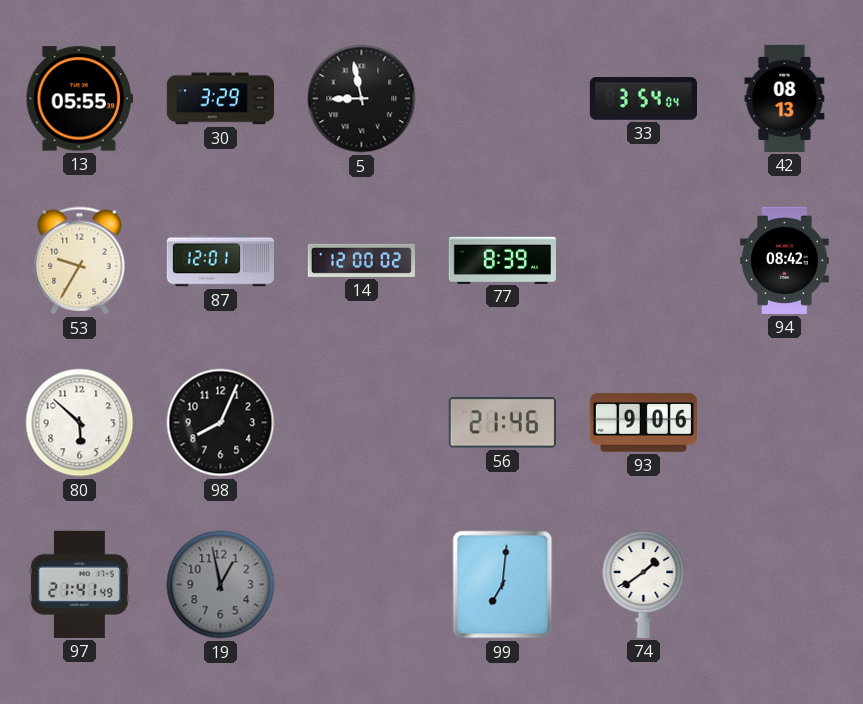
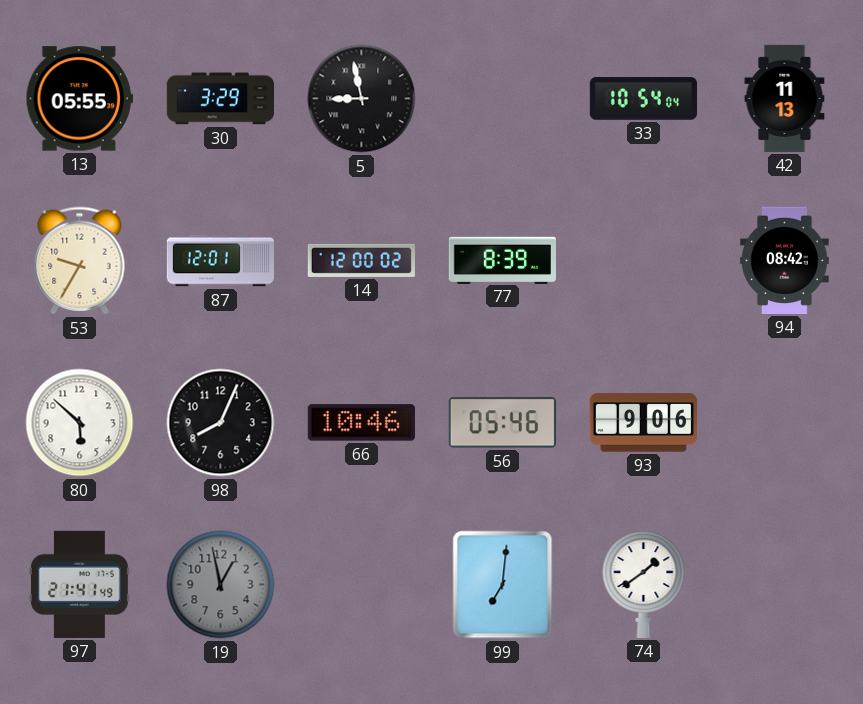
33: 3:54 -> 10:54
42: 08:13 -> 11:13
66: none -> 10:46
56: 21:46 -> 05:46
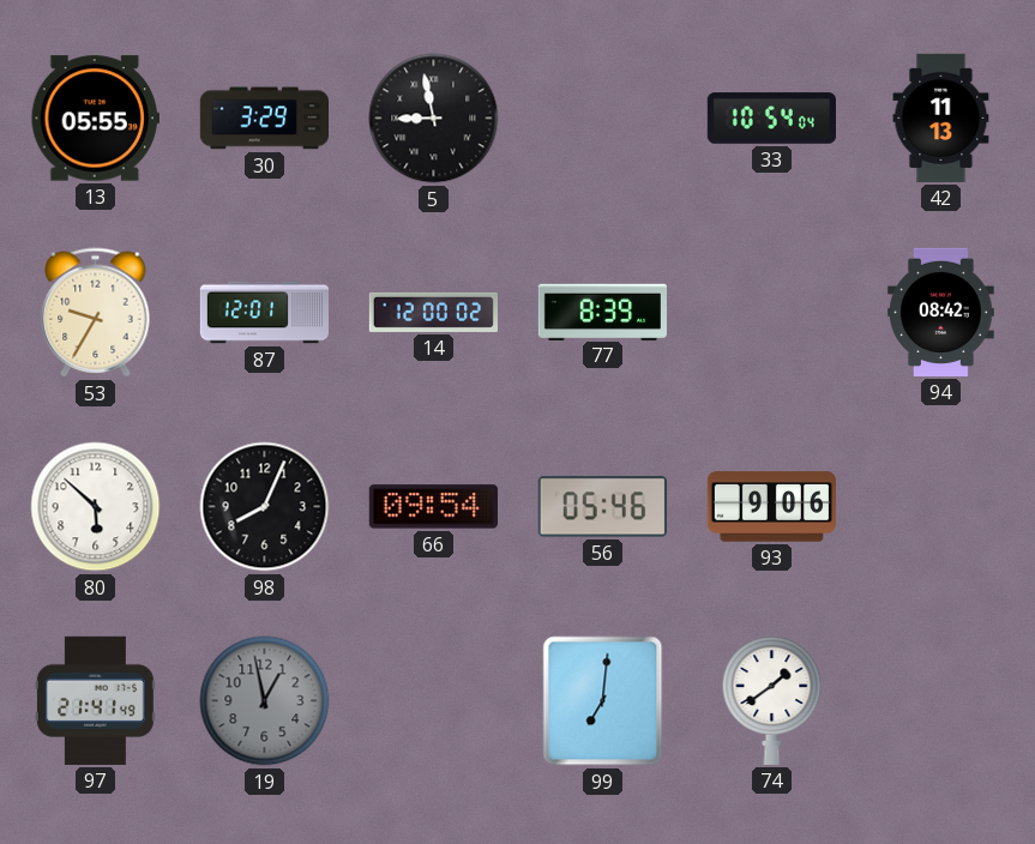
66: 10:46 -> 09:54
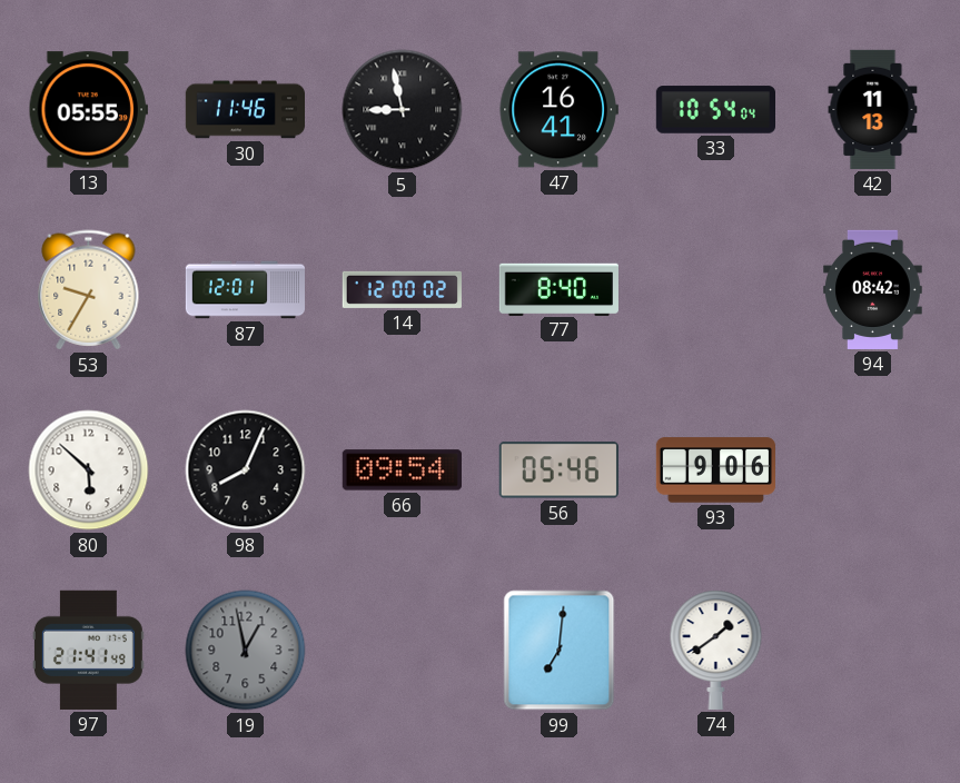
30: 3:29 -> 11:46
47: none -> 16:41
77: 8:39 -> 8:40
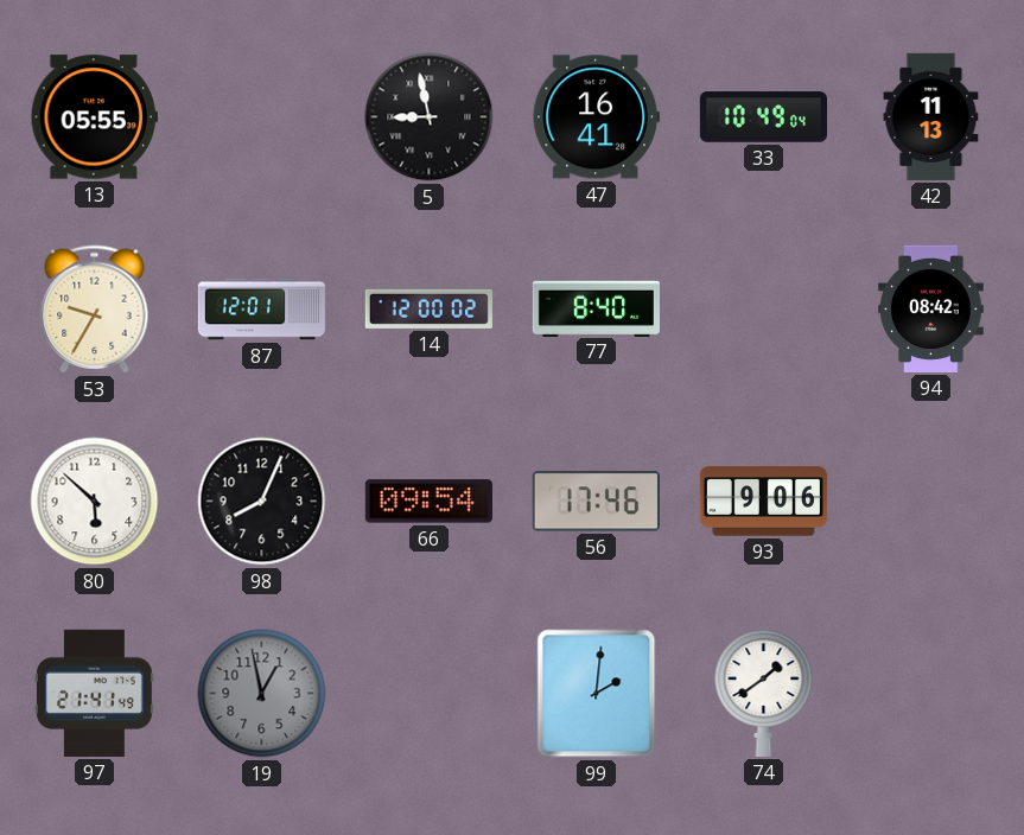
30: 11:46 -> none
33: 10:54 -> 10:49
56: 05:46 -> 17:46
99: 7:01 -> 2:01
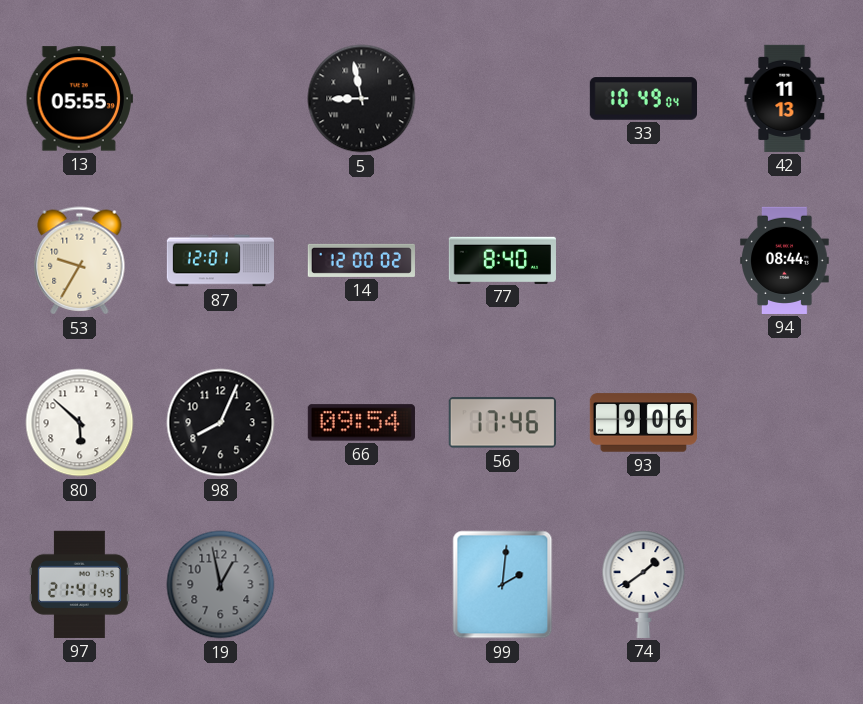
47: 16:41 -> none
94: 08:42 -> 08:44
